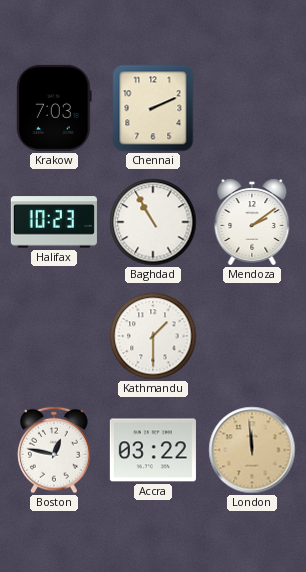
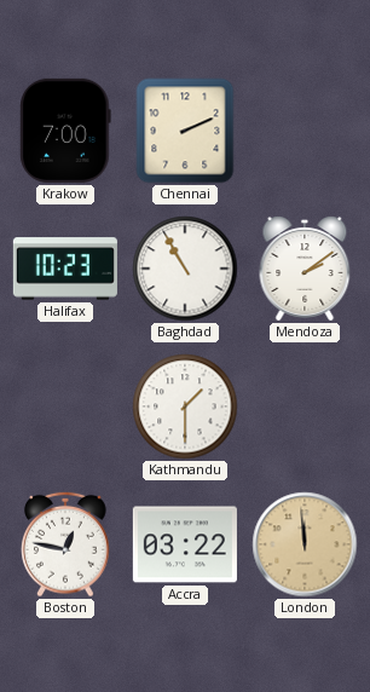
Krakow: 7:03 -> 7:00
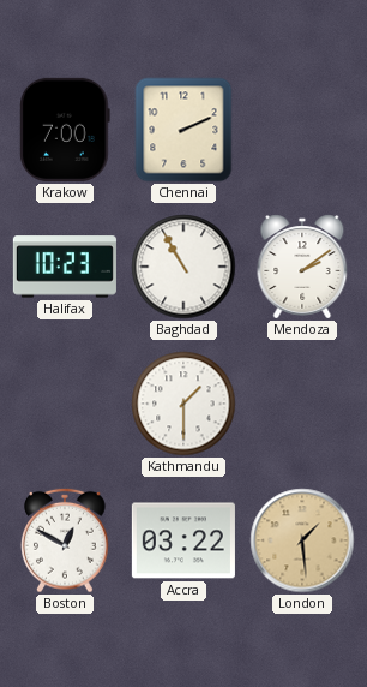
Boston: 12:47 -> 12:50
London: 11:59 -> 1:29
